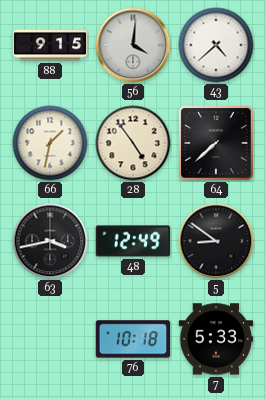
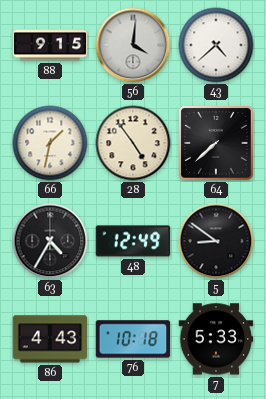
63: 3:43 -> 4:35
86: none -> 4:43
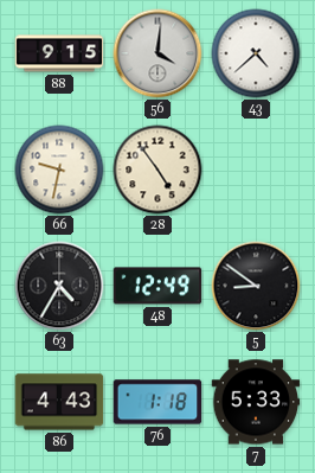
66: 1:32 -> 9:32
64: 7:38 -> none
76: 10:18 -> 1:18
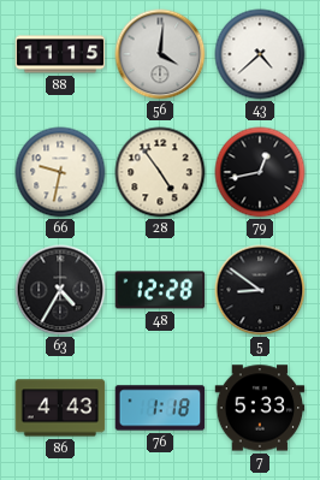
88: 9:15 -> 11:15
79: none -> 12:43
48: 12:49 -> 12:28
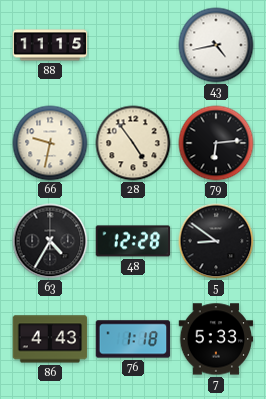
56: 4:01 -> none
43: 4:38 -> 4:43
79: 12:43 -> 6:14
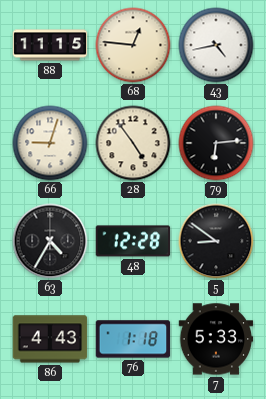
68: none -> 12:46
66: 9:32 -> 9:03
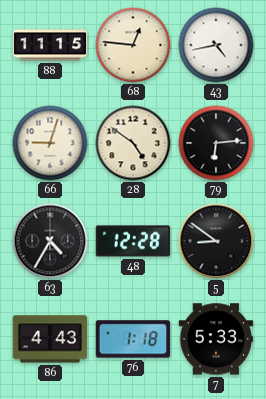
28: 4:54 -> 4:51
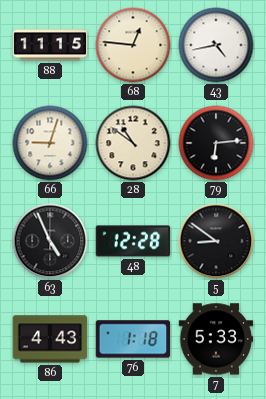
28: 4:51 -> 10:51
63: 4:35 -> 4:56
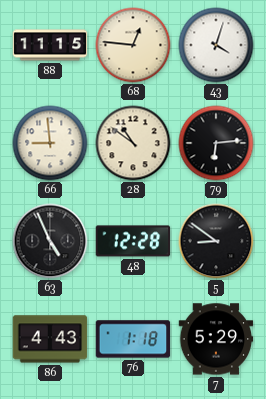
43: 4:43 -> 4:03
66: 9:03 -> 8:59
7: 5:33 -> 5:29
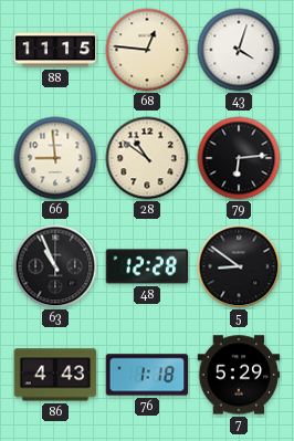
63: 4:56 -> 10:56
